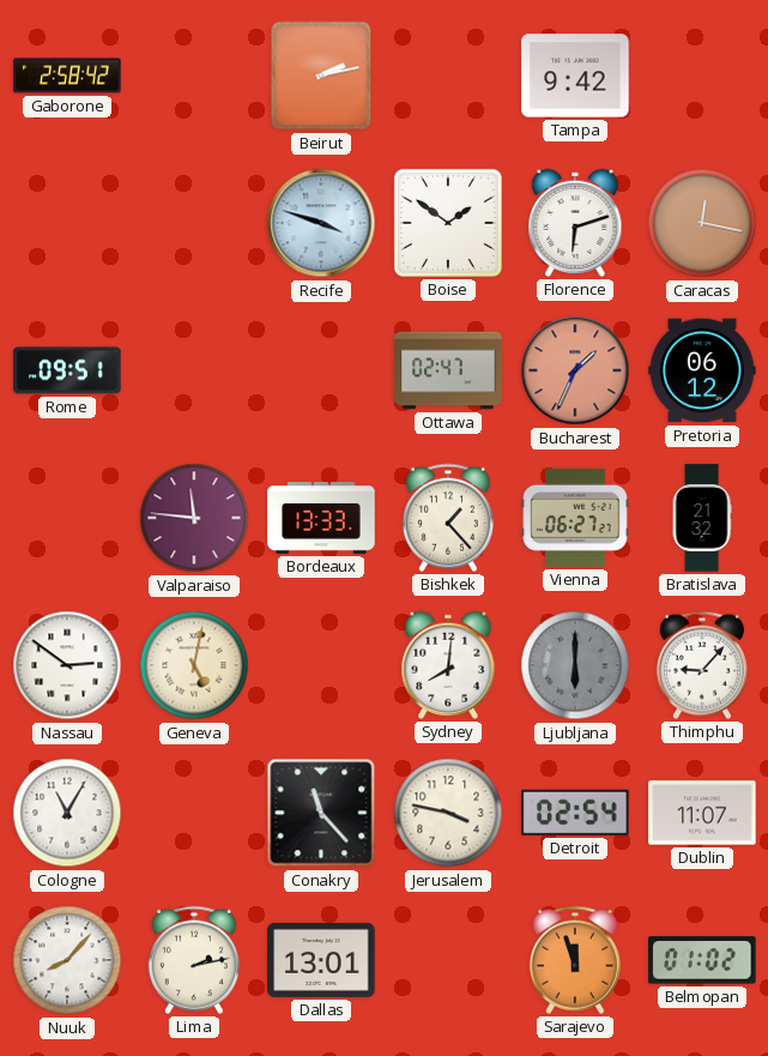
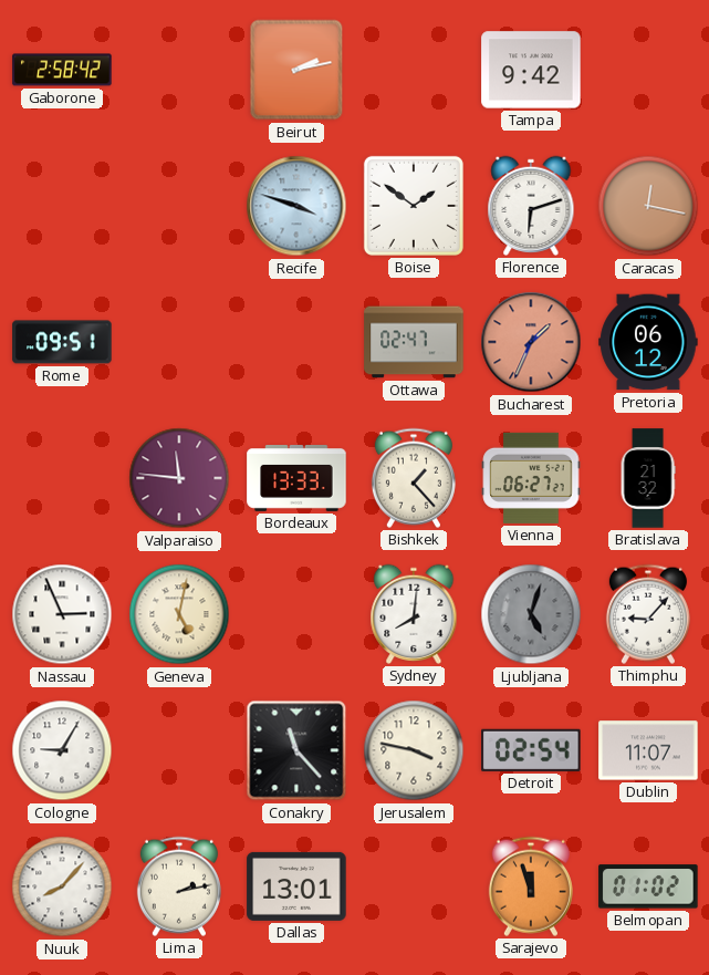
Nassau: 2:51 -> 2:56
Ljubljana: 6:00 -> 5:03
Cologne: 11:05 -> 9:05
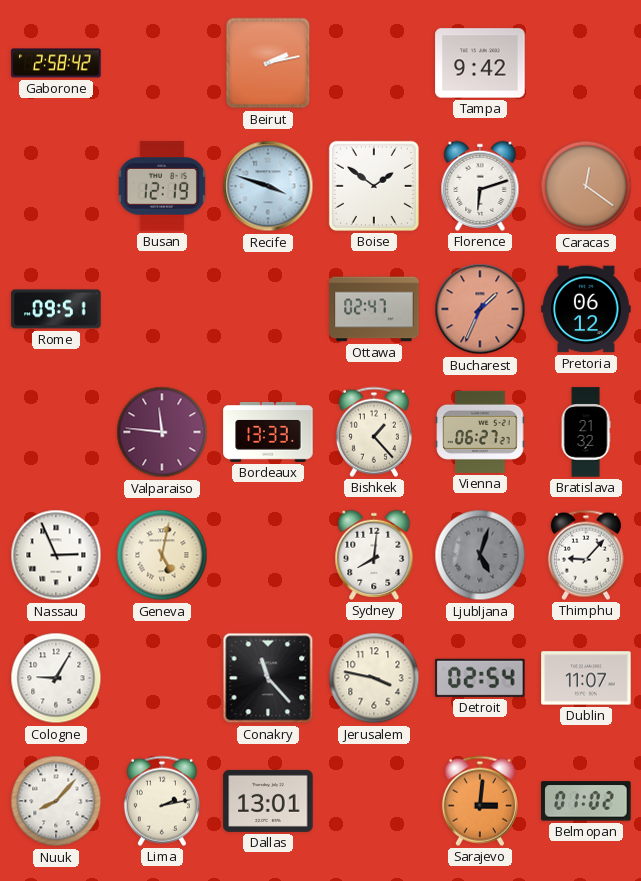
Busan: none -> 12:19
Caracas: 12:17 -> 12:21
Sarajevo: 11:57 -> 3:01
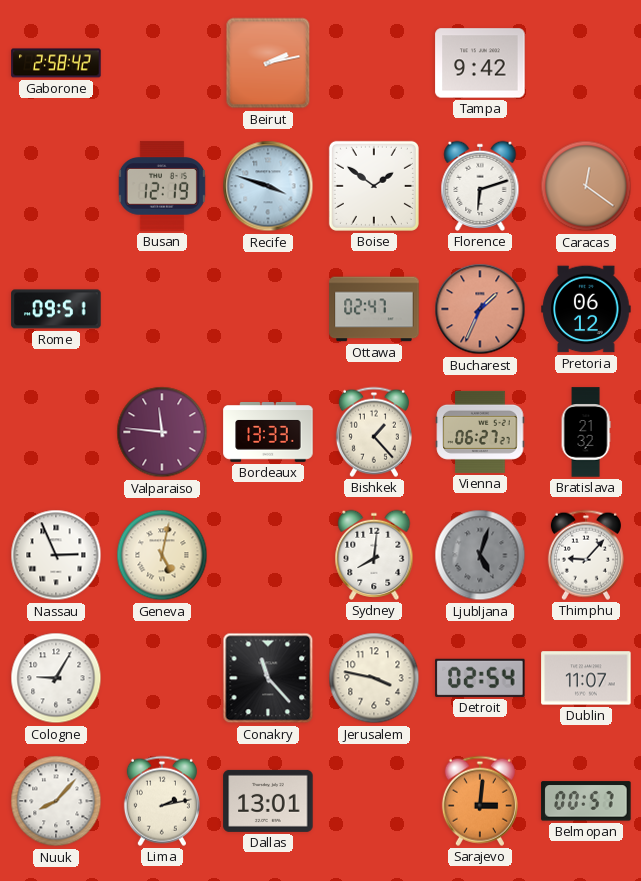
Belmopan: 01:02 -> 00:57
